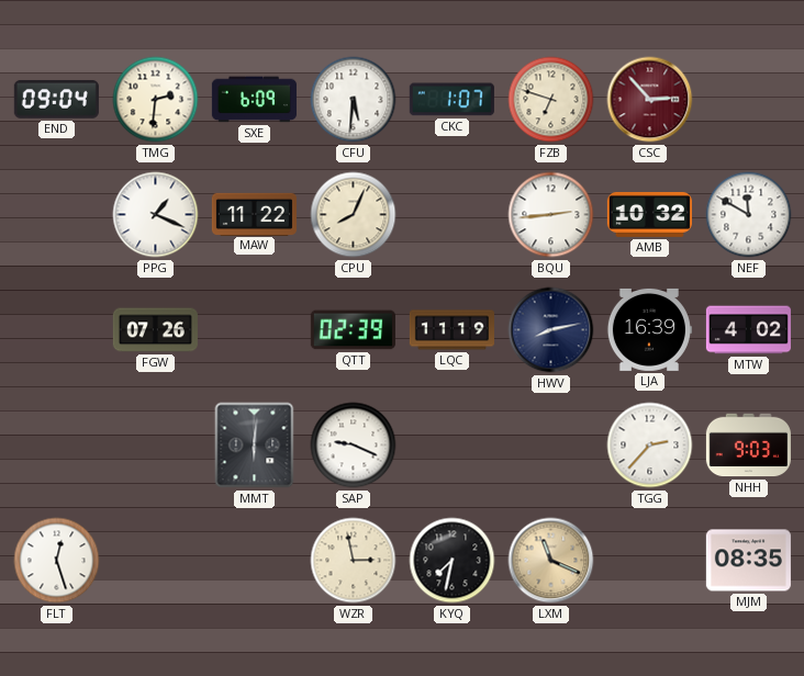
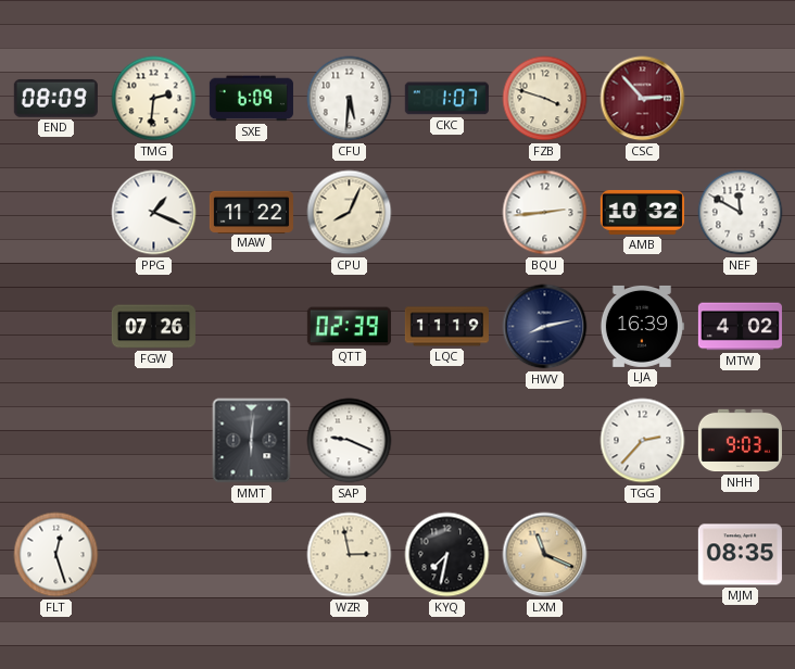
END: 09:04 -> 08:09
FZB: 6:48 -> 3:48
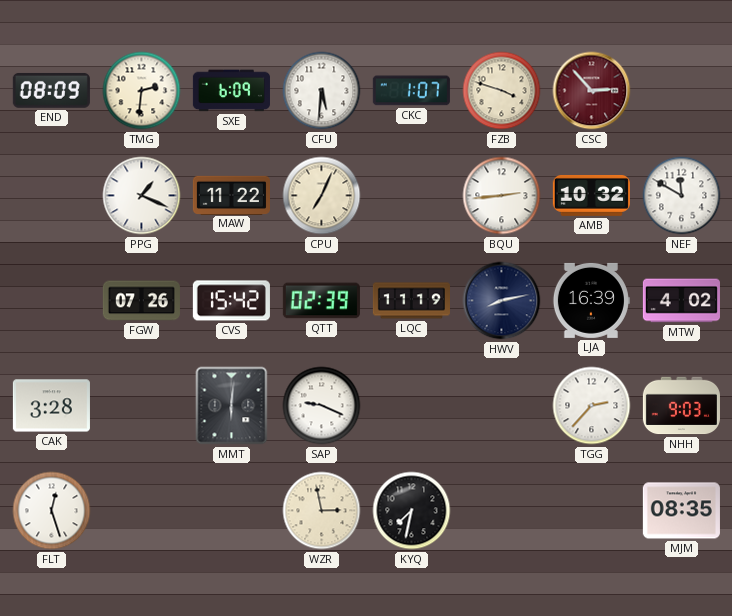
CPU: 8:04 -> 7:04
CVS: none -> 15:42
CAK: none -> 3:28
LXM: 11:19 -> none
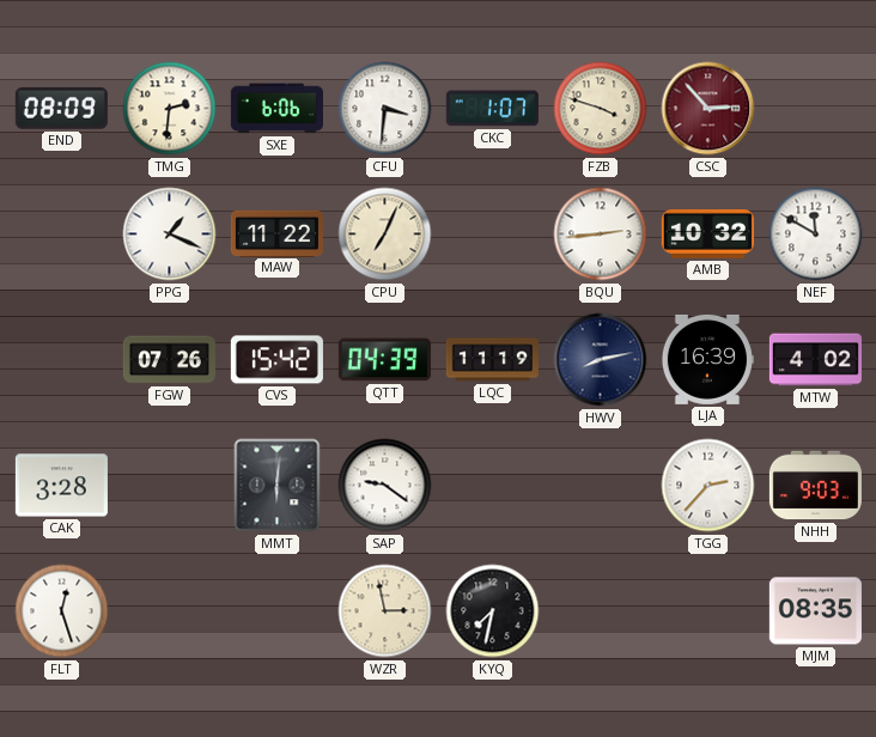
SXE: 6:09 -> 6:06
CFU: 5:31 -> 3:31
QTT: 02:39 -> 04:39
SAP: 9:19 -> 9:21
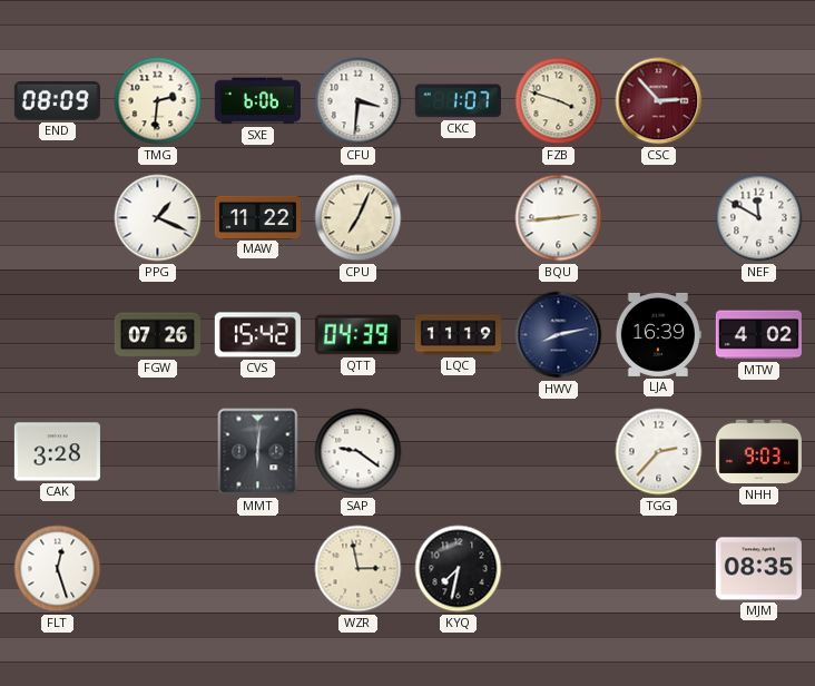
AMB: 10:32 -> none
